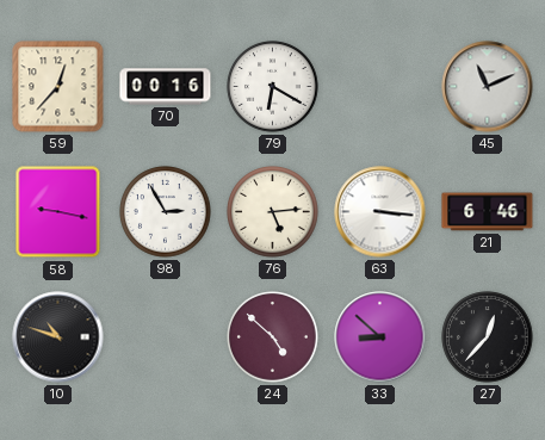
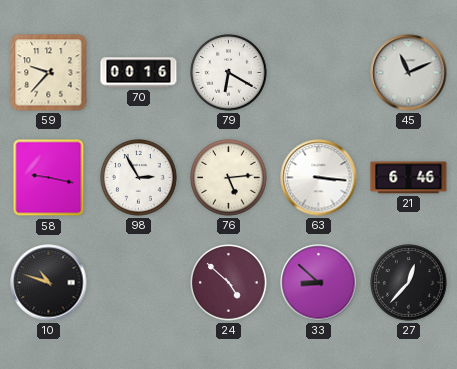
59: 12:37 -> 9:37
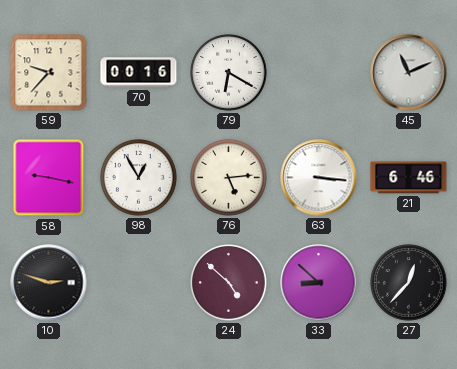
98: 2:55 -> 12:55
10: 10:48 -> 2:48
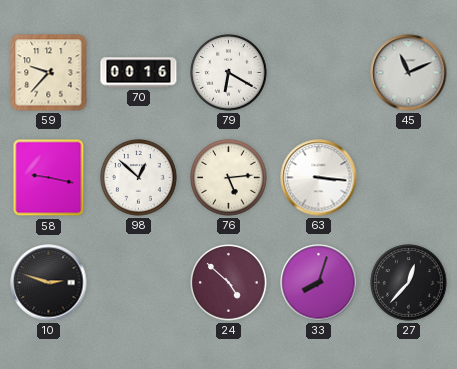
98: 12:55 -> 12:52
21: 6:46 -> none
33: 8:52 -> 8:03
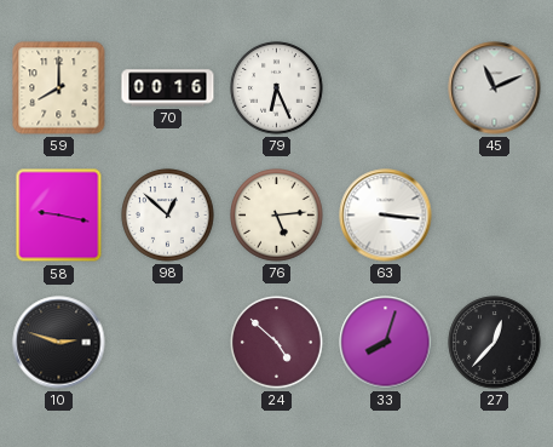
59: 9:37 -> 8:00
79: 6:20 -> 6:26
